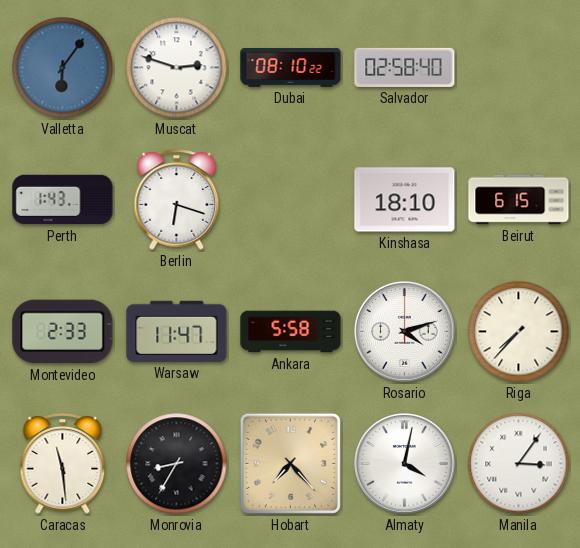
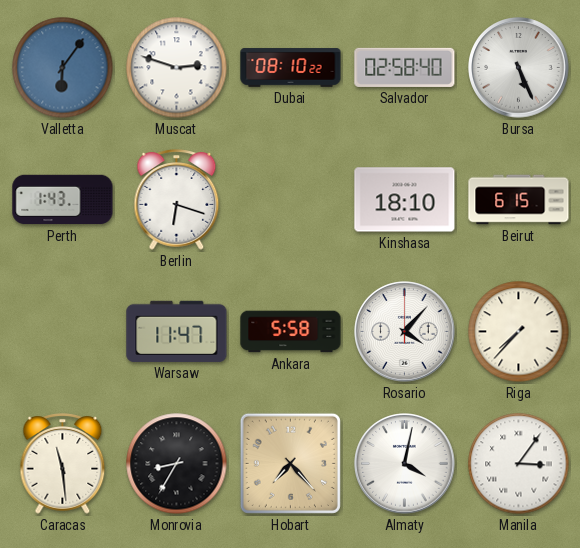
Bursa: none -> 5:26
Montevideo: 2:33 -> none
Rosario: 4:12 -> 4:07
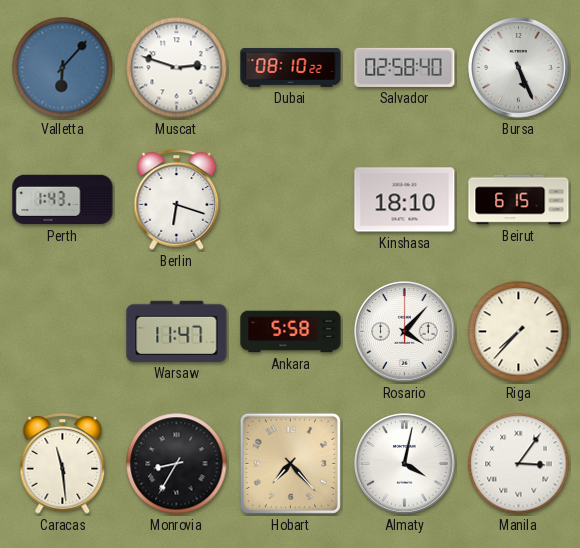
Valletta: 6:06 -> 6:07
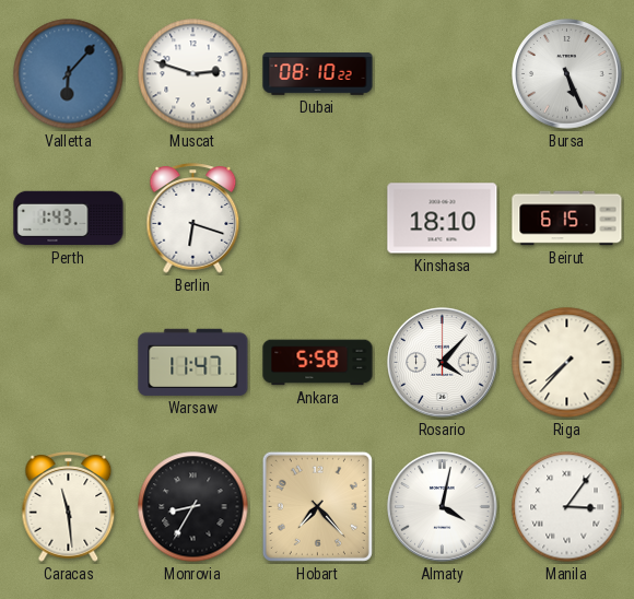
Salvador: 02:58 -> none
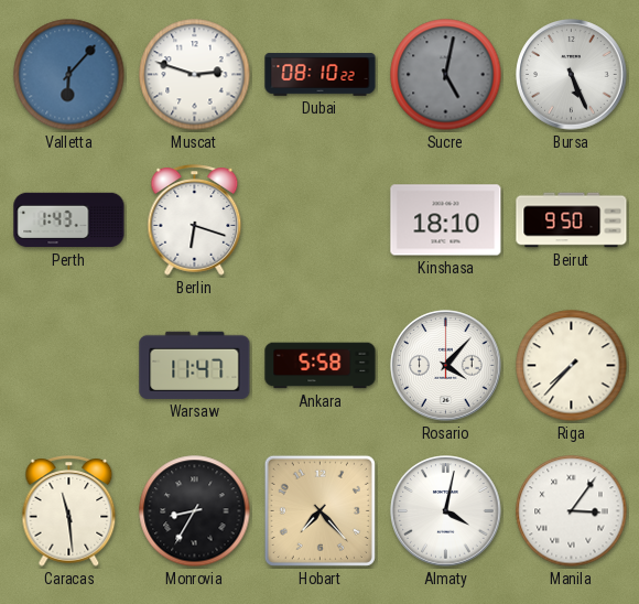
Sucre: none -> 5:02
Beirut: 6:15 -> 9:50
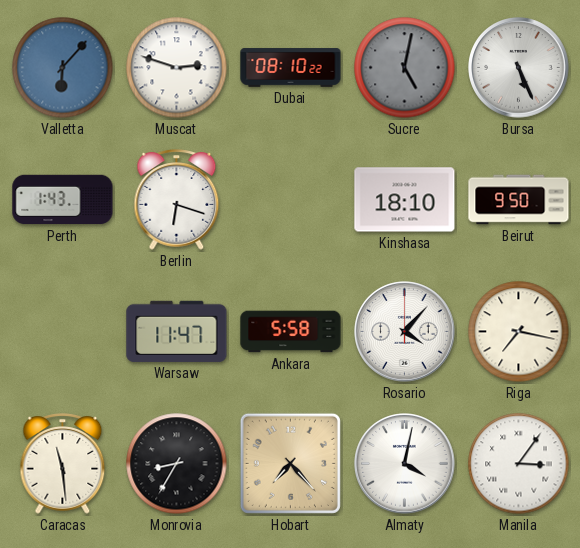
Riga: 7:37 -> 7:17
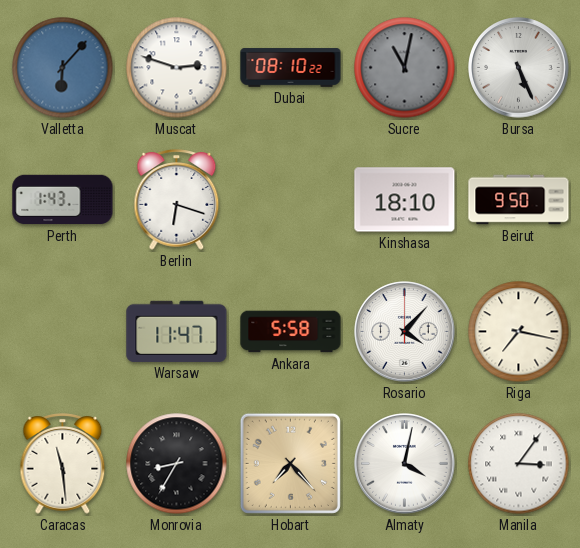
Sucre: 5:02 -> 11:02
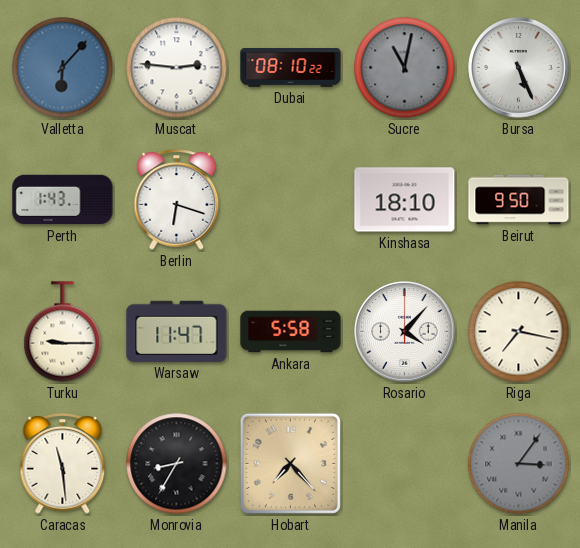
Muscat: 2:48 -> 2:46
Turku: none -> 9:15
Almaty: 4:02 -> none
Manila dial: white -> grey
